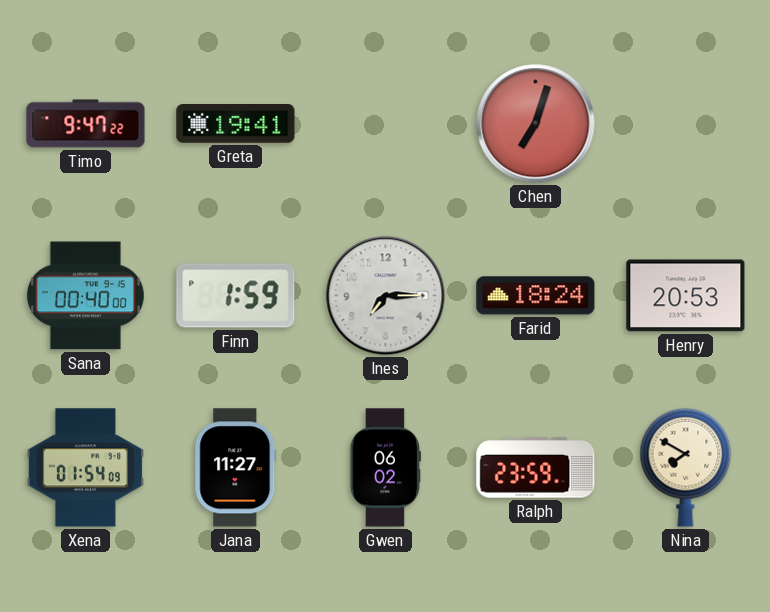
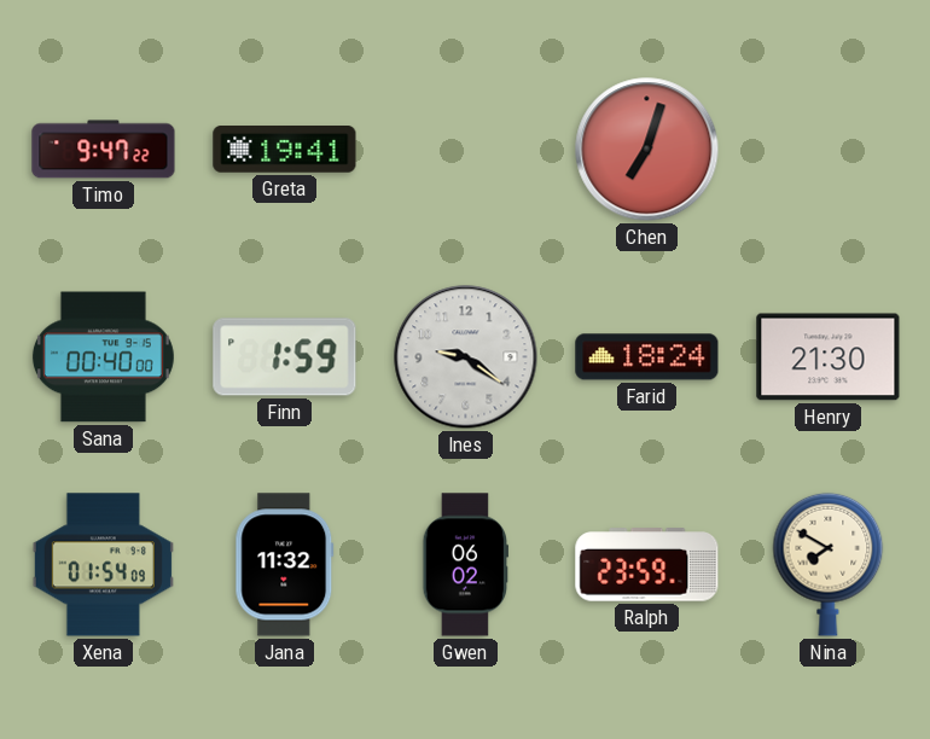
Ines: 7:15 -> 9:21
Henry: 20:53 -> 21:30
Jana: 11:27 -> 11:32
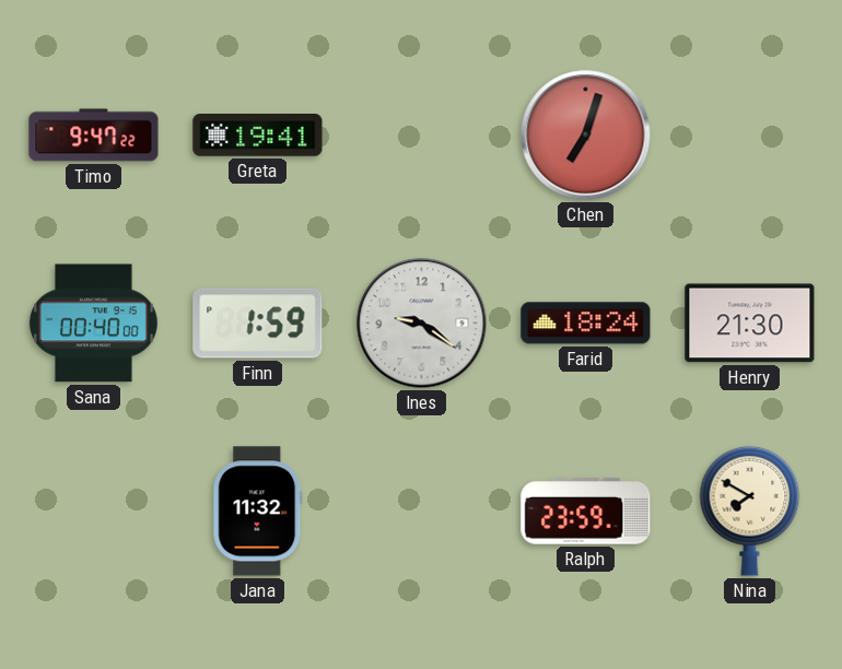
Xena: 01:54 -> none
Gwen: 06:02 -> none
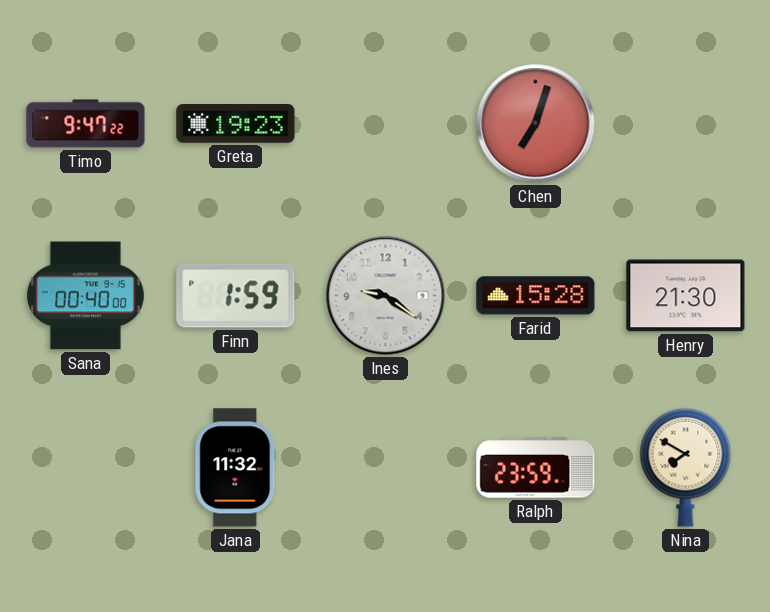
Greta: 19:41 -> 19:23
Farid: 18:24 -> 15:28
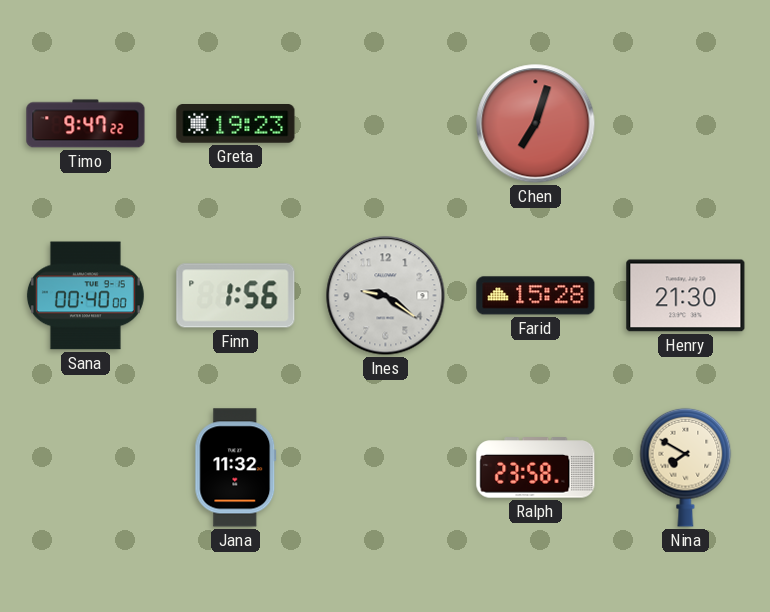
Finn: 1:59 -> 1:56
Ralph: 23:59 -> 23:58
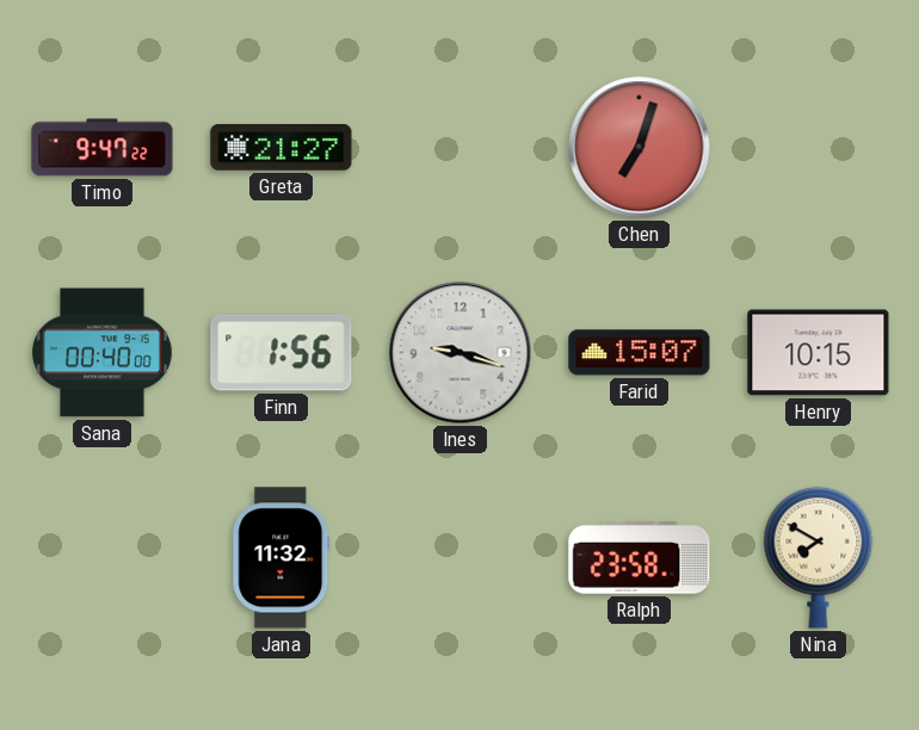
Greta: 19:23 -> 21:27
Ines: 9:21 -> 9:18
Farid: 15:28 -> 15:07
Henry: 21:30 -> 10:15
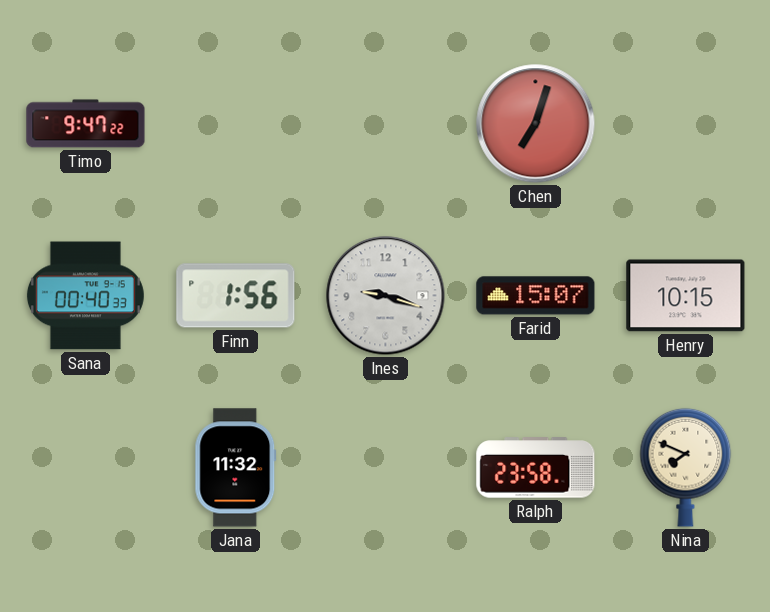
Greta: 21:27 -> none
Sana: 00:40:00 -> 00:40:33
Nina: 7:50 -> 7:49
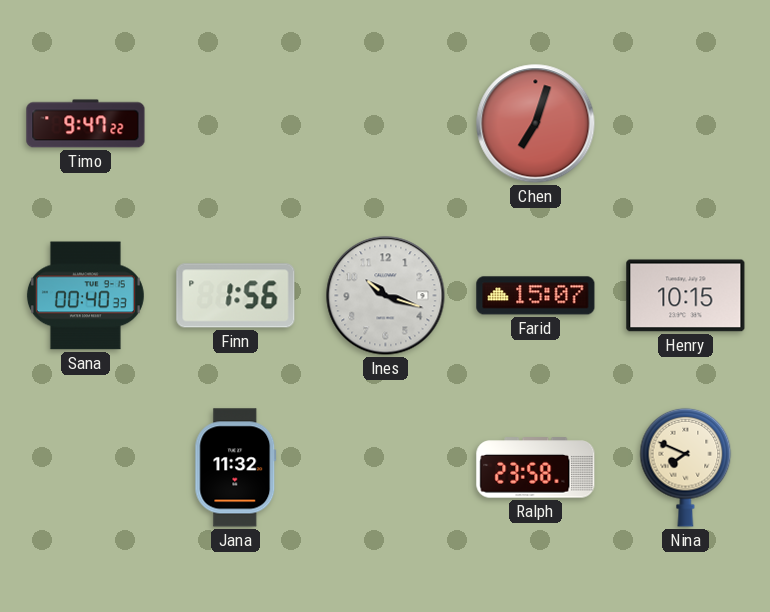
Ines: 9:18 -> 10:18
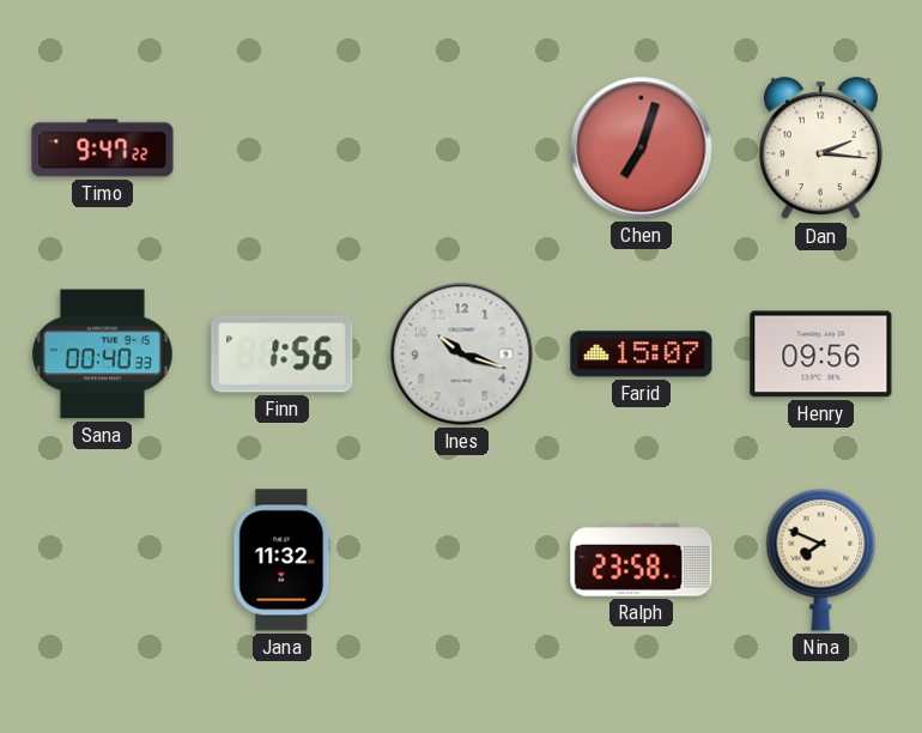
Dan: none -> 2:16
Henry: 10:15 -> 09:56
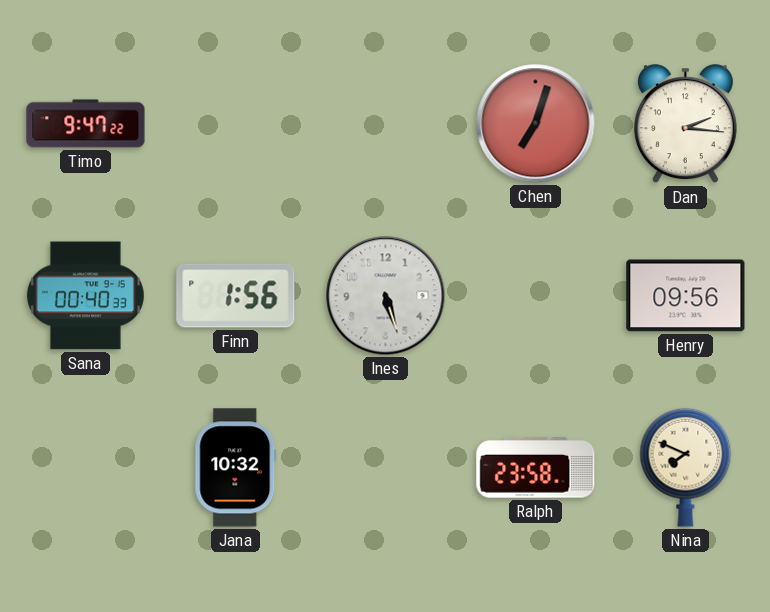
Ines: 10:18 -> 5:27
Farid: 15:07 -> none
Jana: 11:32 -> 10:32
